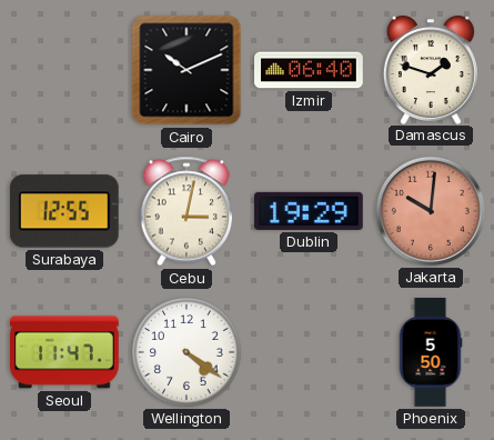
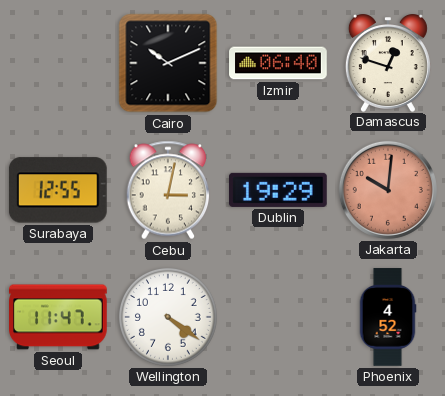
Damascus: 1:48 -> 12:48
Phoenix: 5:50 -> 4:52
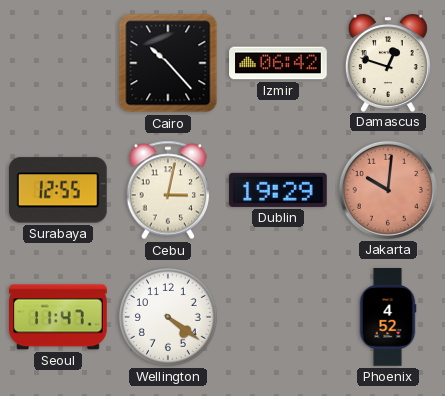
Cairo: 10:11 -> 10:23
Izmir: 06:40 -> 06:42
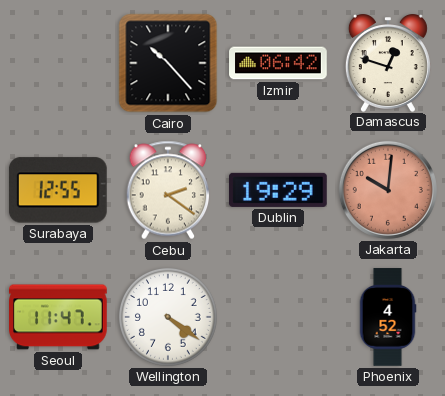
Cebu: 3:02 -> 2:21
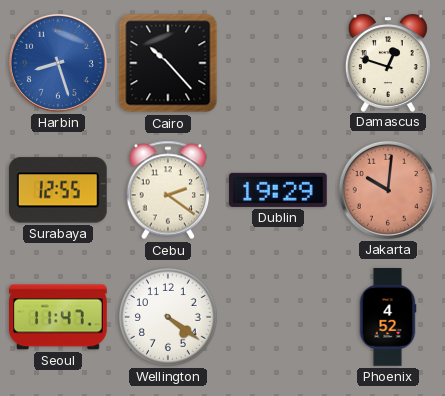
Harbin: none -> 8:27
Izmir: 06:42 -> none
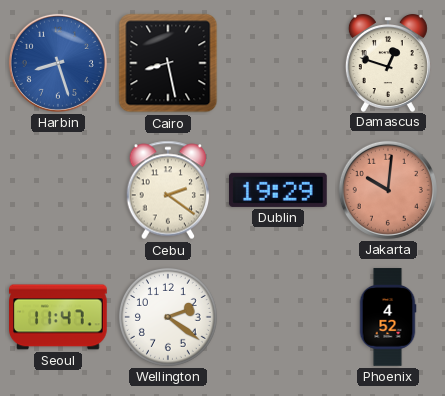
Cairo: 10:23 -> 8:28
Surabaya: 12:55 -> none
Wellington: 4:21 -> 2:21
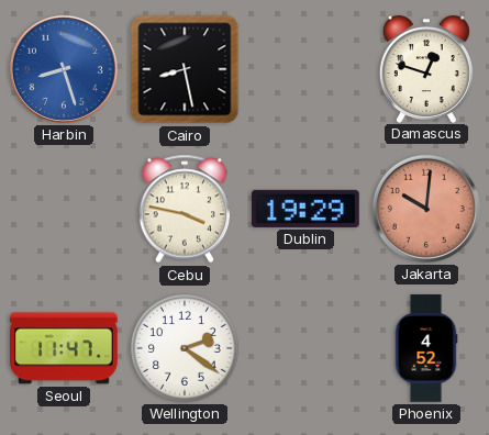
Cebu: 2:21 -> 3:47
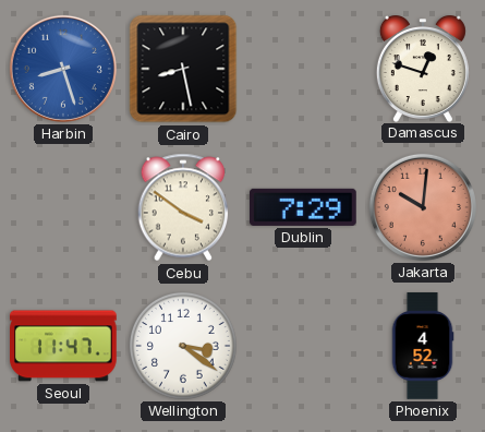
Cebu: 3:47 -> 3:51
Dublin: 19:29 -> 7:29
Wellington: 2:21 -> 3:21
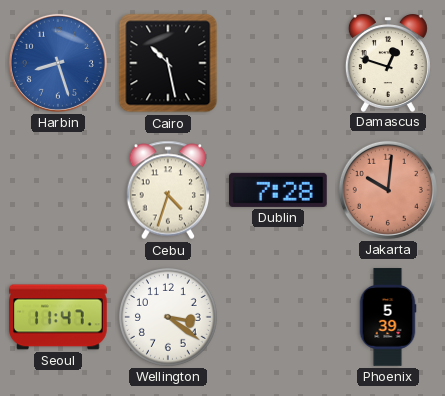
Cairo: 8:28 -> 10:28
Cebu: 3:51 -> 4:33
Dublin: 7:29 -> 7:28
Phoenix: 4:52 -> 5:39
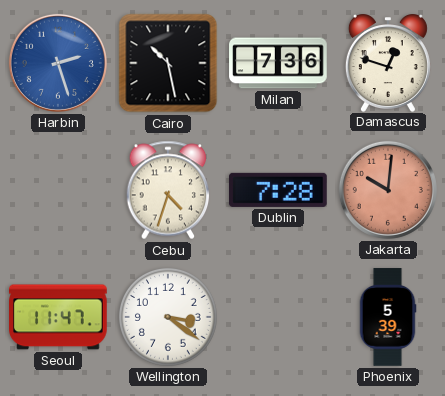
Harbin: 8:27 -> 2:27
Milan: none -> 7:36
